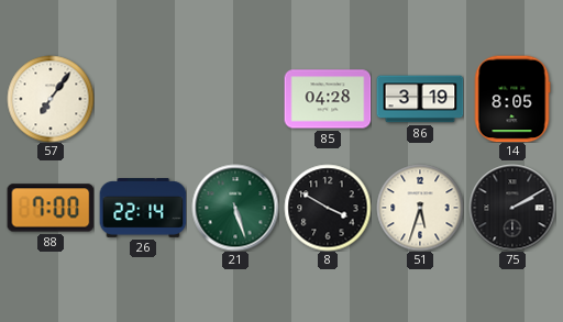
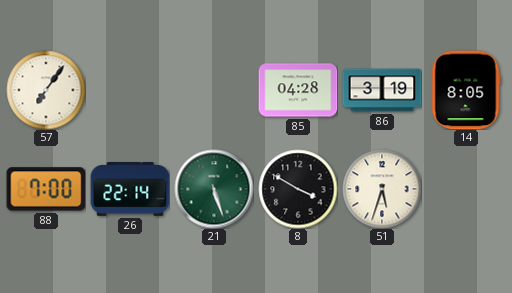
75: 2:10 -> none
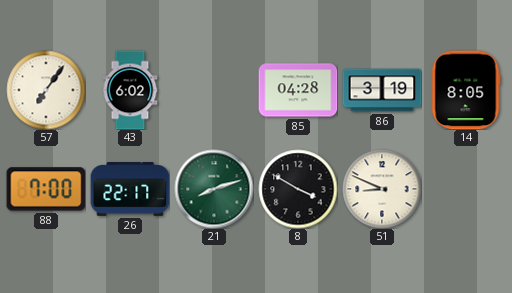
43: none -> 6:02
26: 22:14 -> 22:17
21: 5:27 -> 8:12
51: 5:33 -> 8:49
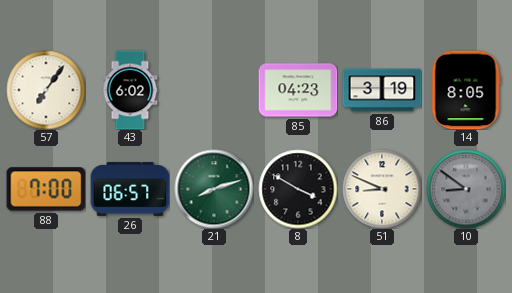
85: 04:28 -> 04:23
26: 22:17 -> 06:57
10: none -> 8:51
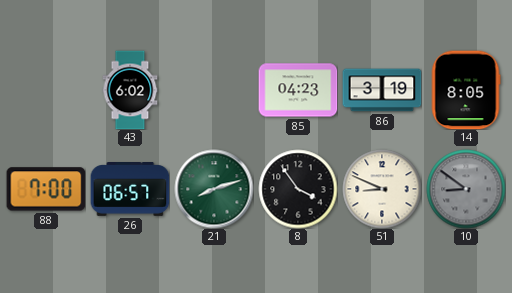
57: 7:06 -> none
8: 3:50 -> 3:54
